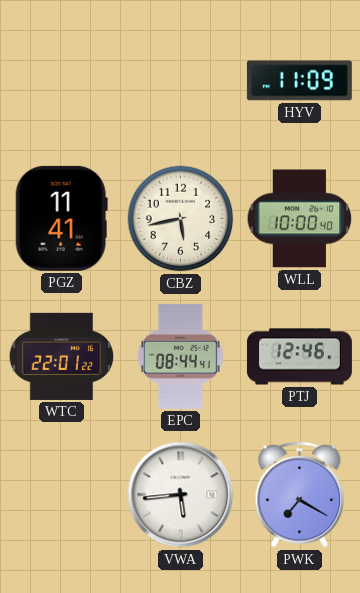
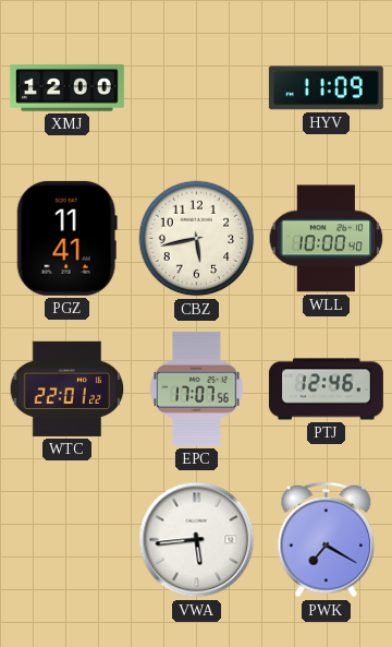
XMJ: none -> 12:00
EPC: 08:44 -> 17:07
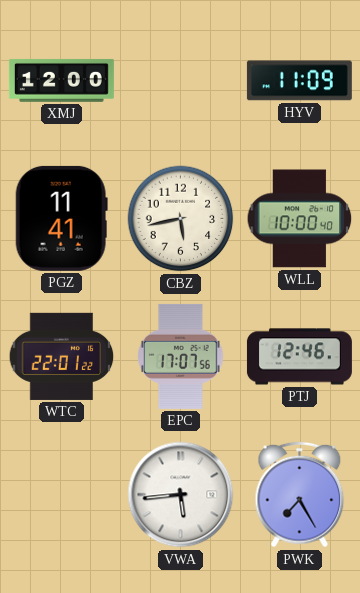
PWK: 7:20 -> 7:25
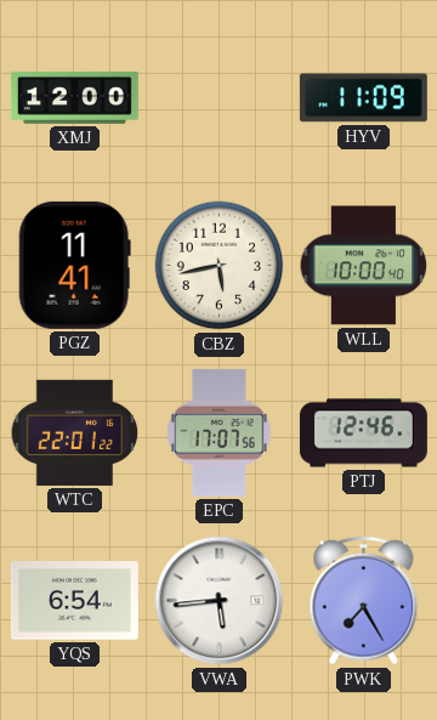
YQS: none -> 6:54
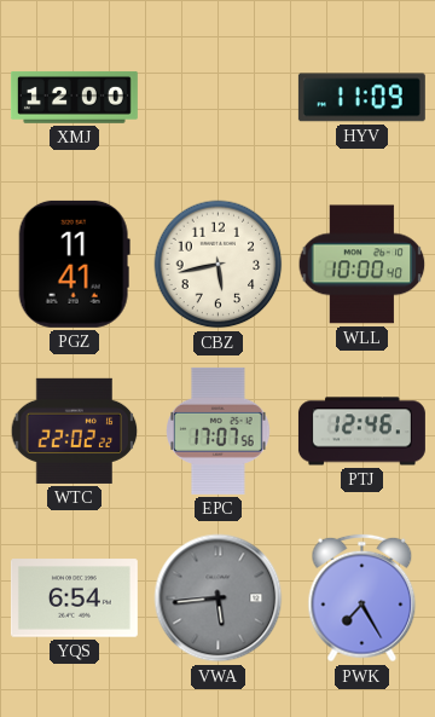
WTC: 22:01 -> 22:02
VWA dial: white -> grey
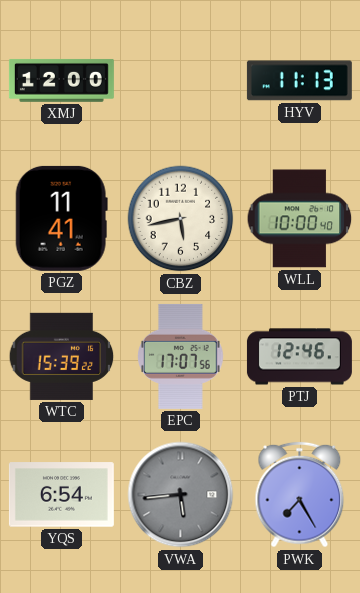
HYV: 11:09 -> 11:13
WTC: 22:02 -> 15:39
